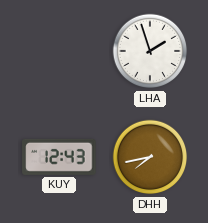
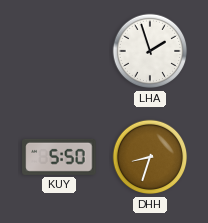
KUY: 12:43 -> 5:50
DHH: 7:43 -> 8:33
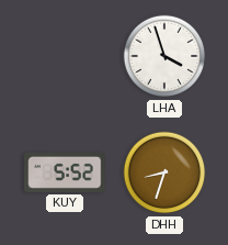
LHA: 1:57 -> 3:57
KUY: 5:50 -> 5:52
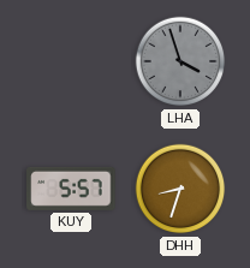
LHA dial: white -> grey
KUY: 5:52 -> 5:57
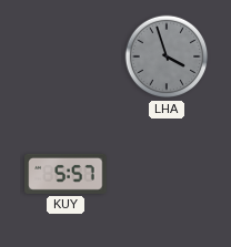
DHH: 8:33 -> none
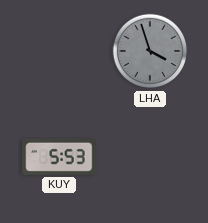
KUY: 5:57 -> 5:53
